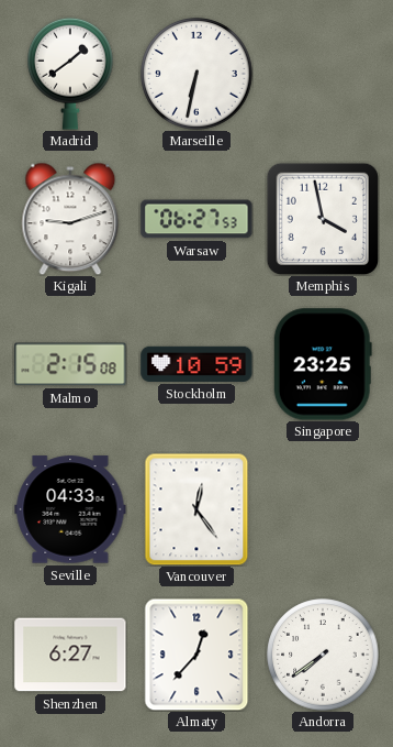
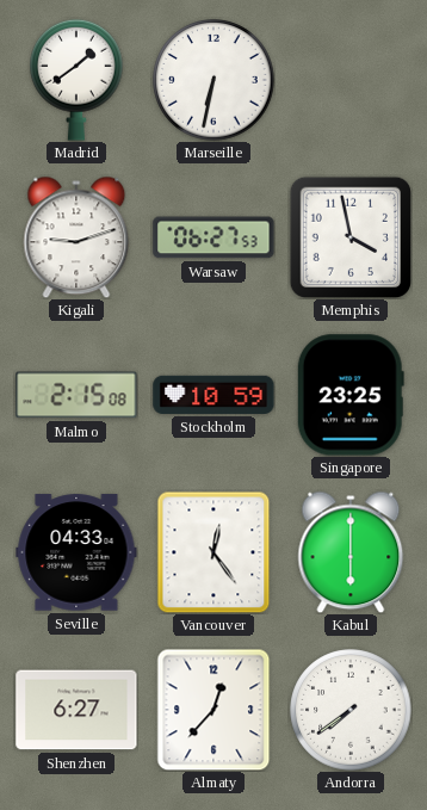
Kabul: none -> 6:00
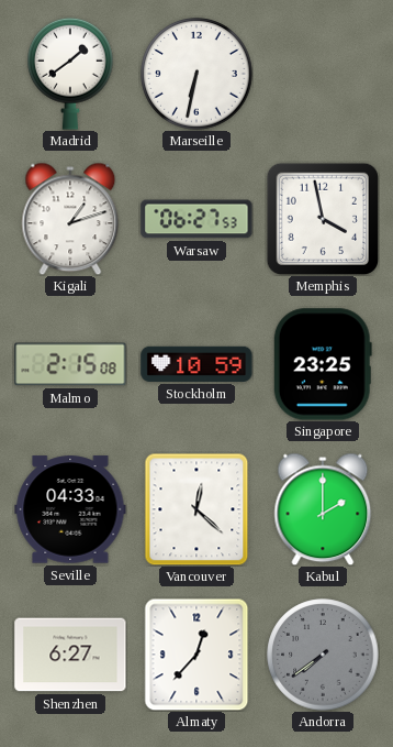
Kigali: 9:12 -> 1:12
Vancouver: 12:24 -> 12:22
Kabul: 6:00 -> 2:00
Andorra dial: white -> grey
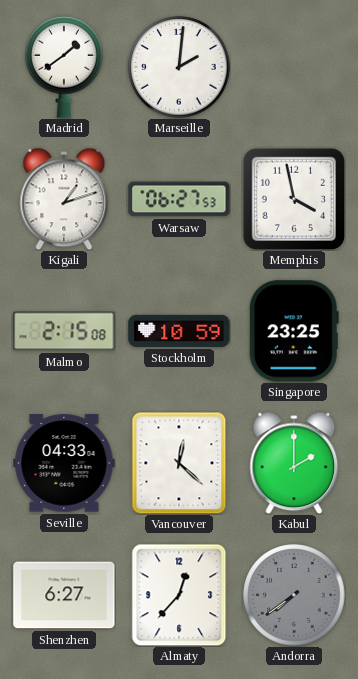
Marseille: 6:32 -> 2:01
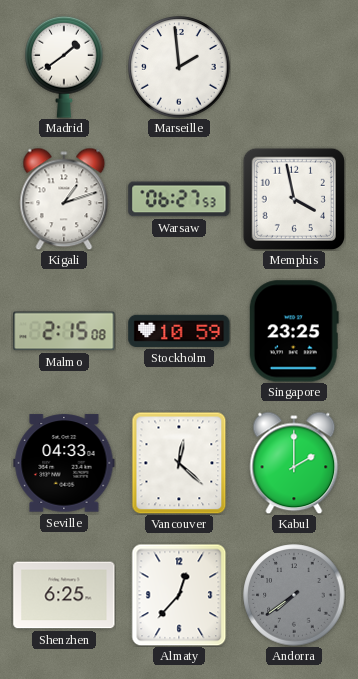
Marseille: 2:01 -> 1:59
Shenzhen: 6:27 -> 6:25
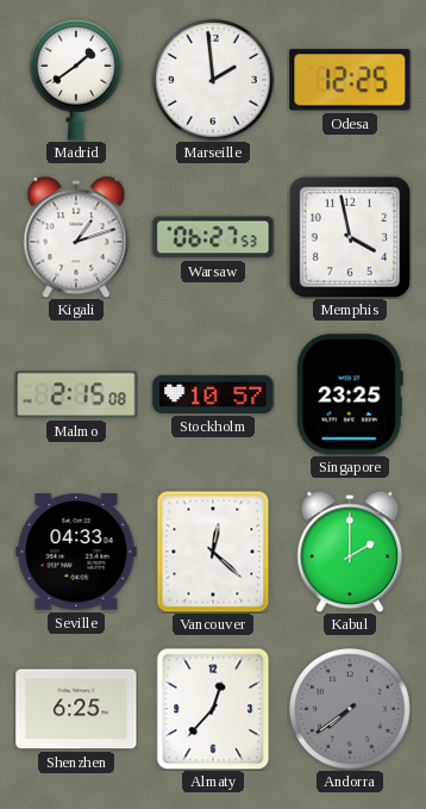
Odesa: none -> 12:25
Stockholm: 10:59 -> 10:57
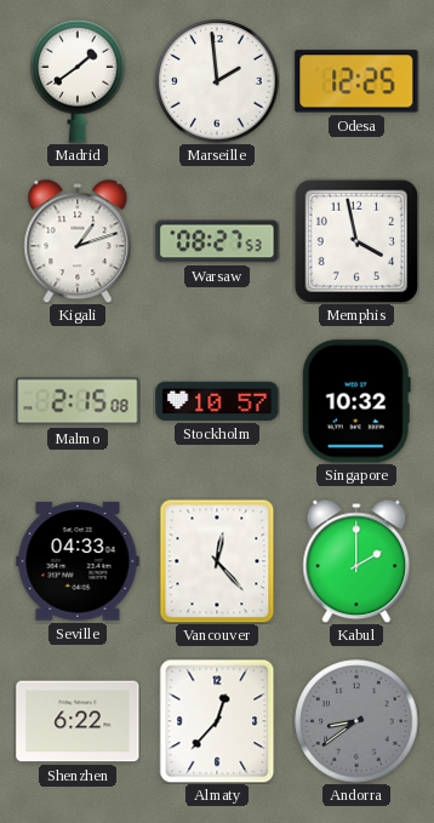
Warsaw: 06:27 -> 08:27
Singapore: 23:25 -> 10:32
Vancouver: 12:22 -> 12:23
Shenzhen: 6:25 -> 6:22
Andorra: 7:39 -> 8:39
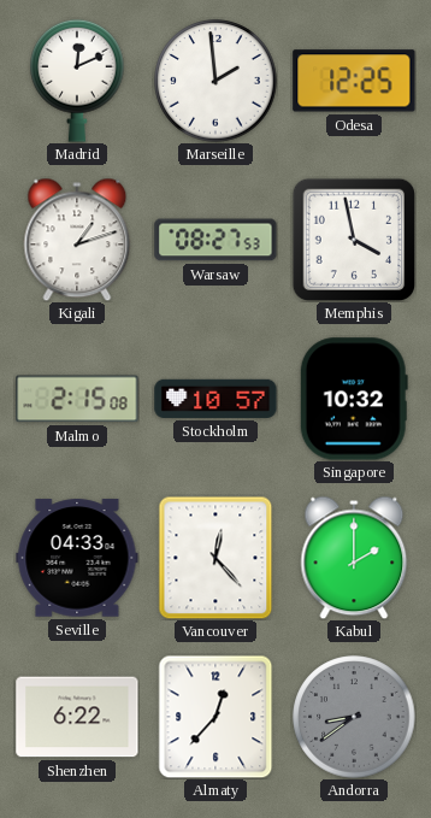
Madrid: 1:39 -> 12:11
